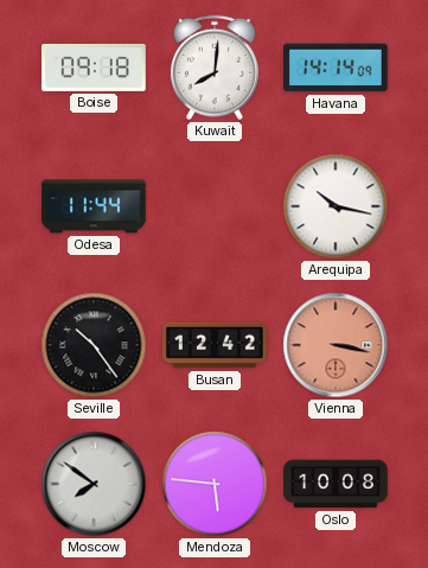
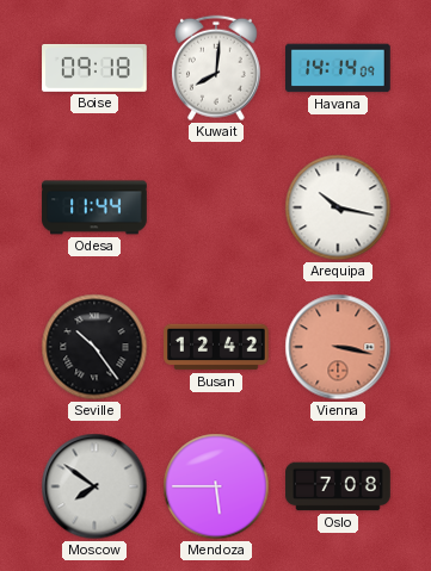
Mendoza: 5:46 -> 5:45
Oslo: 10:08 -> 7:08
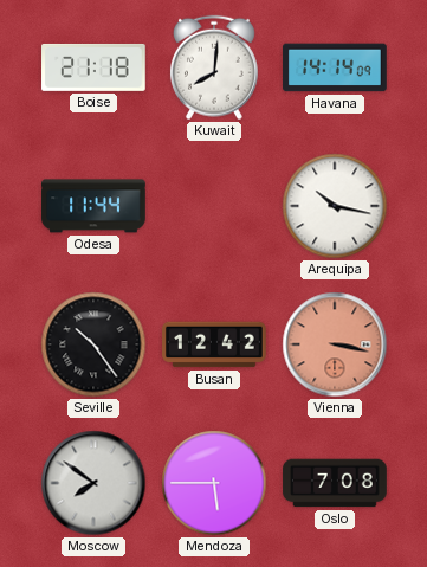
Boise: 09:18 -> 21:18
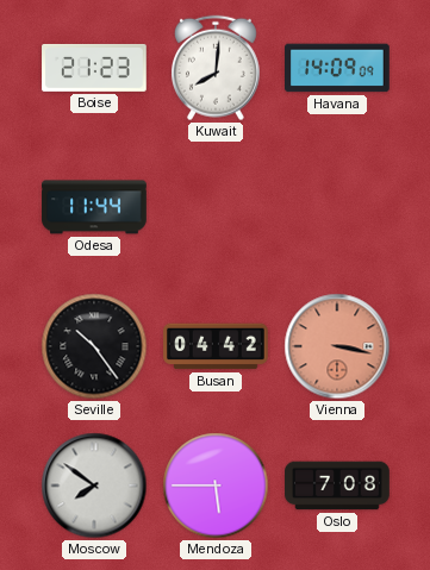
Boise: 21:18 -> 21:23
Havana: 14:14 -> 14:09
Arequipa: 10:17 -> none
Busan: 12:42 -> 04:42
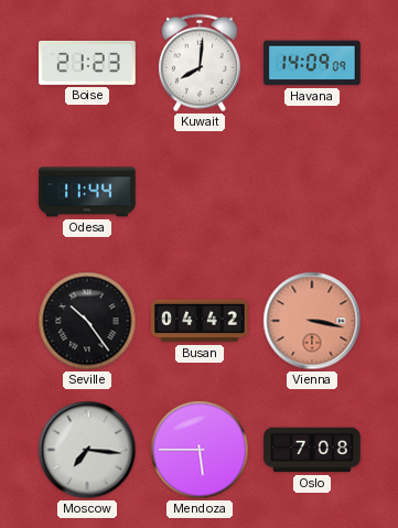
Moscow: 7:51 -> 7:16
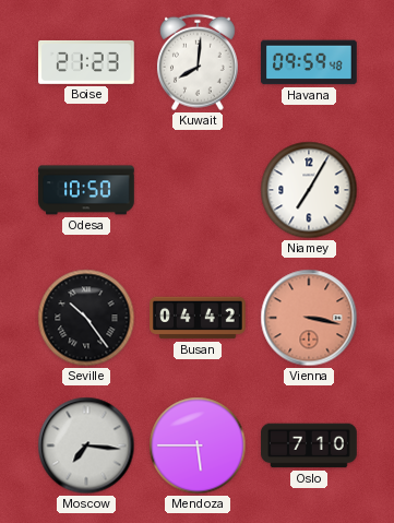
Havana: 14:09 -> 09:59
Odesa: 11:44 -> 10:50
Niamey: none -> 7:05
Oslo: 7:08 -> 7:10
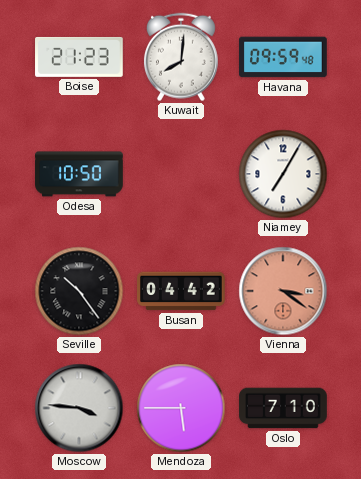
Vienna: 3:17 -> 3:21
Moscow: 7:16 -> 3:46
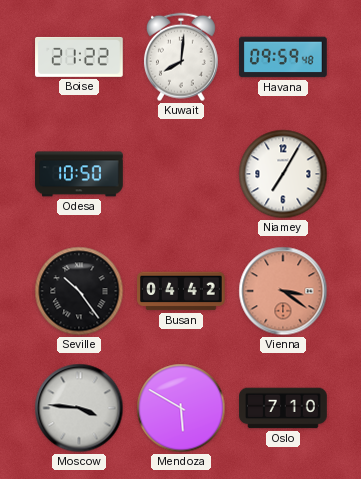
Boise: 21:23 -> 21:22
Mendoza: 5:45 -> 5:50
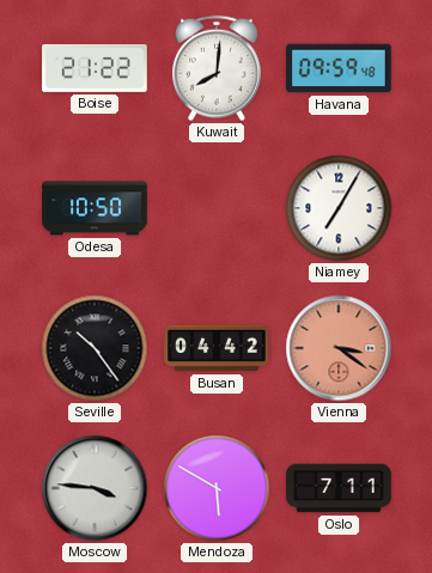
Oslo: 7:10 -> 7:11
